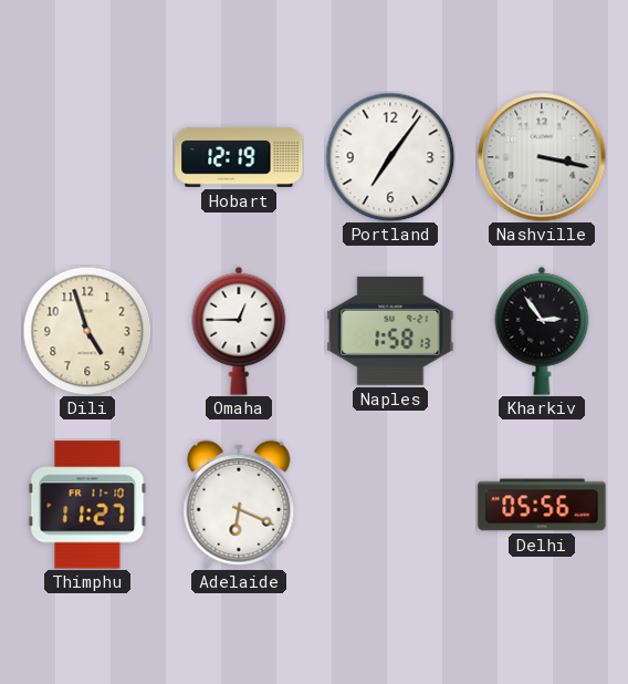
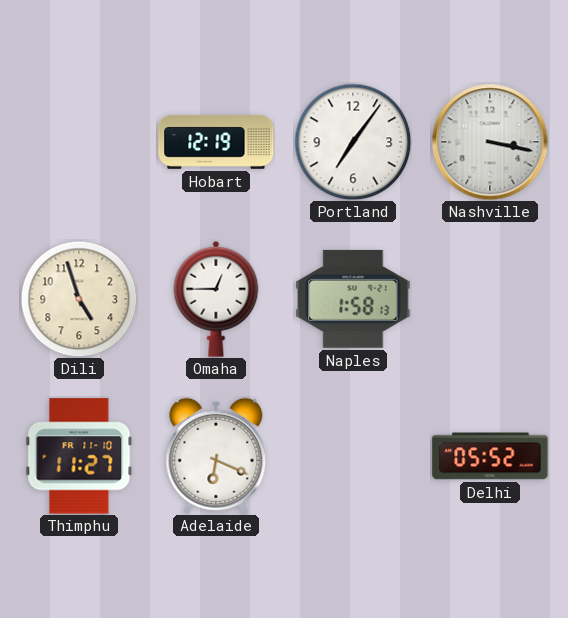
Kharkiv: 2:54 -> none
Delhi: 05:56 -> 05:52
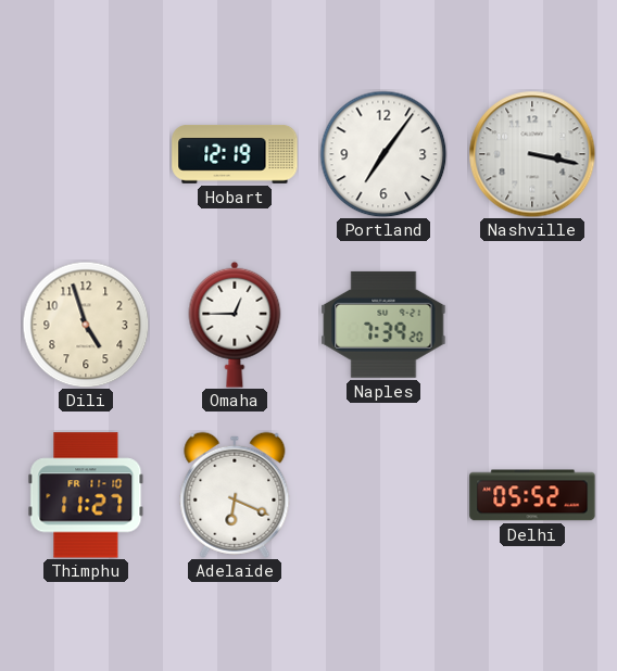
Naples: 1:58 -> 7:39
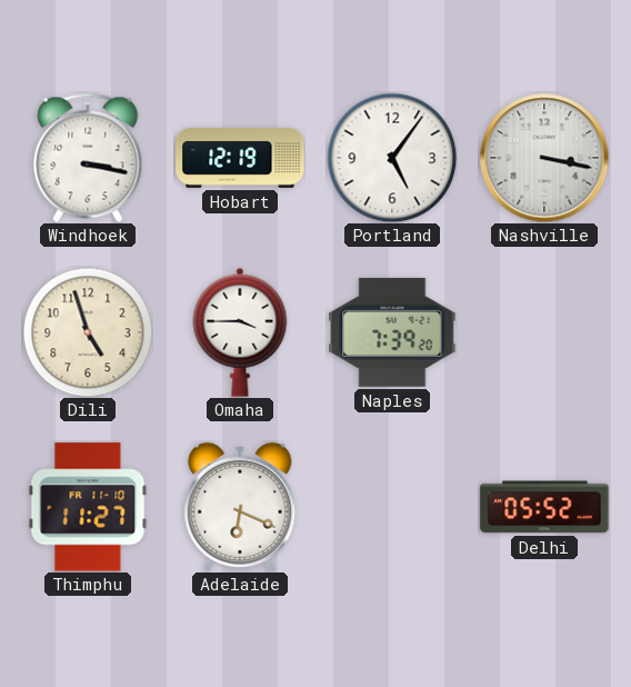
Windhoek: none -> 3:17
Portland: 7:06 -> 5:06
Omaha: 12:45 -> 3:45
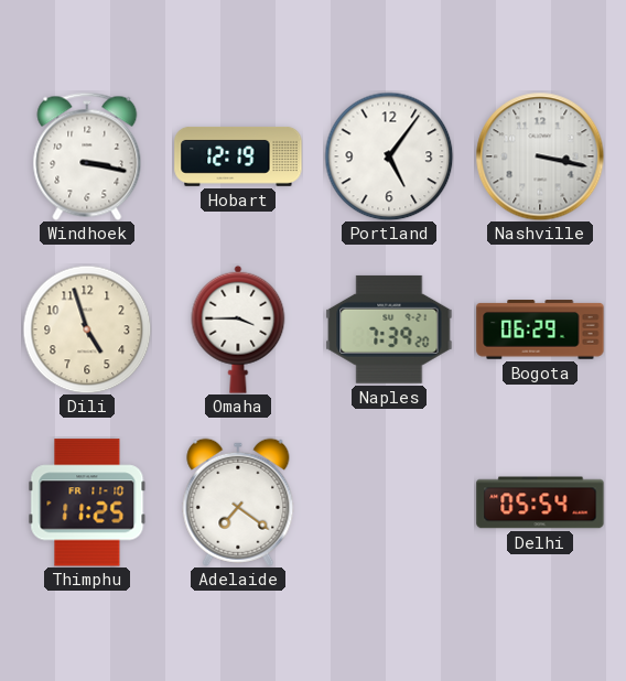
Bogota: none -> 06:29
Thimphu: 11:27 -> 11:25
Adelaide: 6:19 -> 7:21
Delhi: 05:52 -> 05:54
